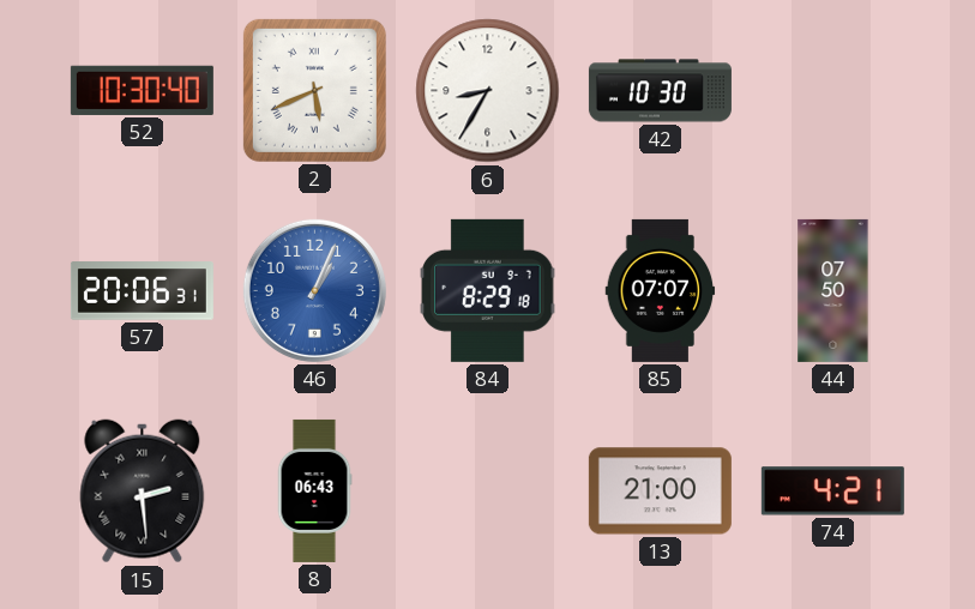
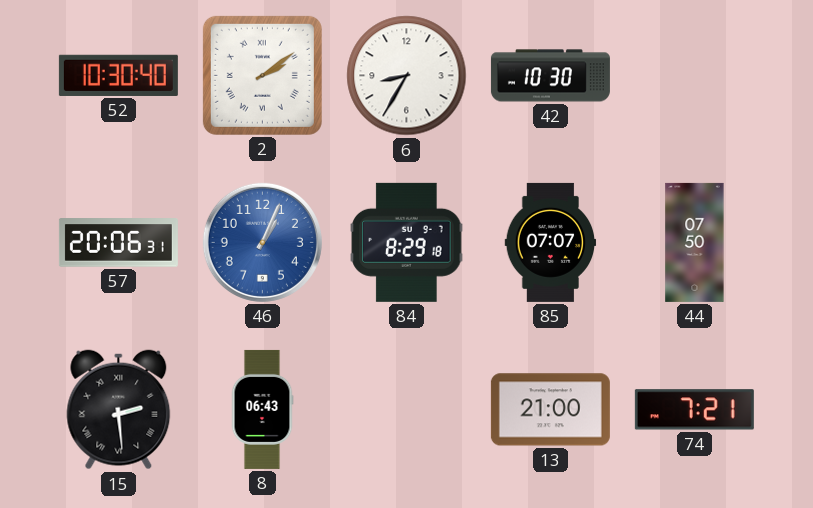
2: 5:41 -> 2:09
74: 4:21 -> 7:21
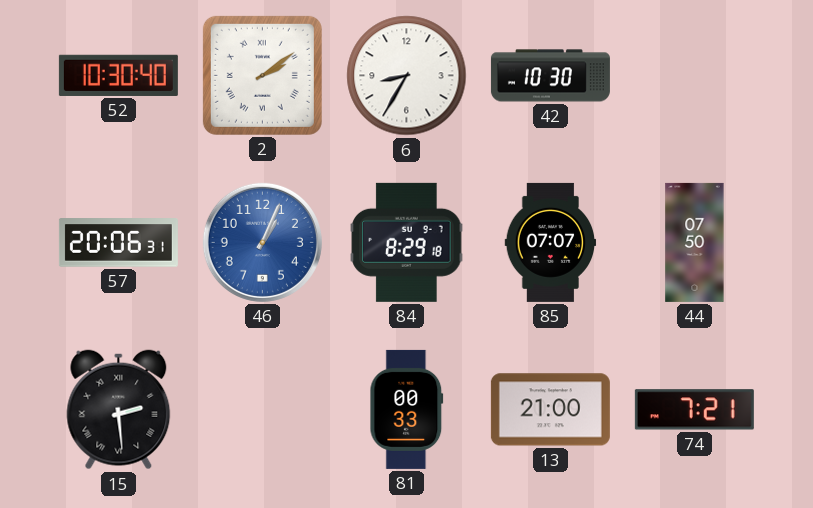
8: 06:43 -> none
81: none -> 00:33
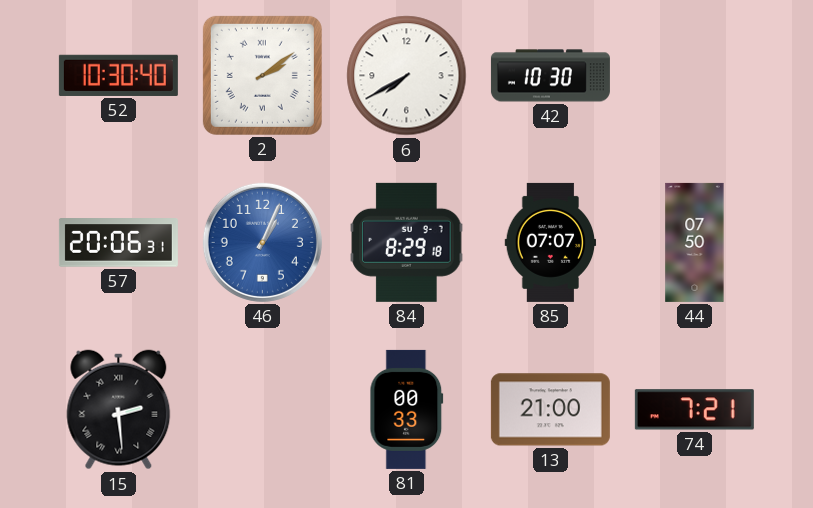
6: 8:35 -> 7:40
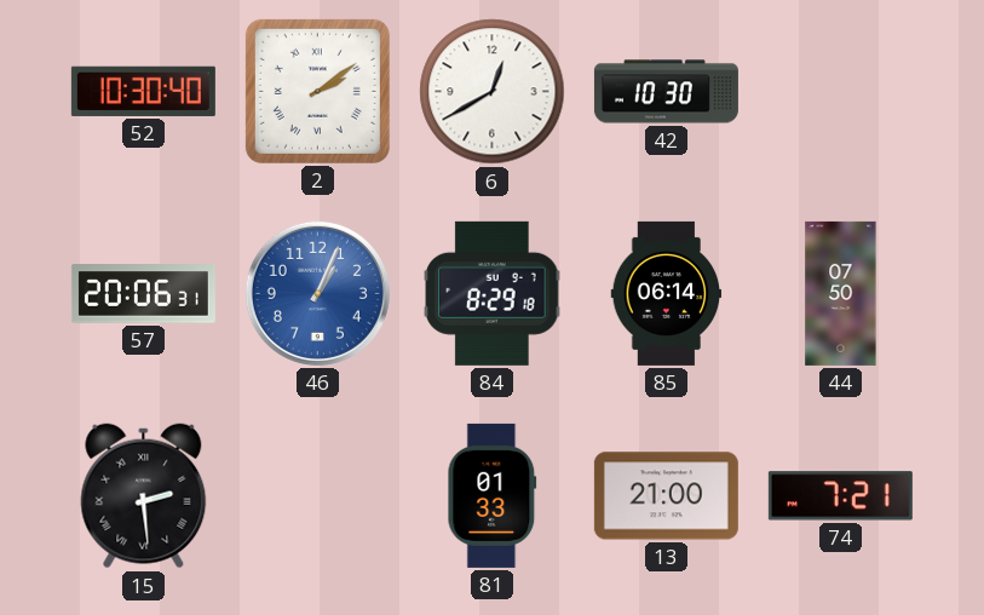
6: 7:40 -> 12:40
85: 07:07 -> 06:14
81: 00:33 -> 01:33
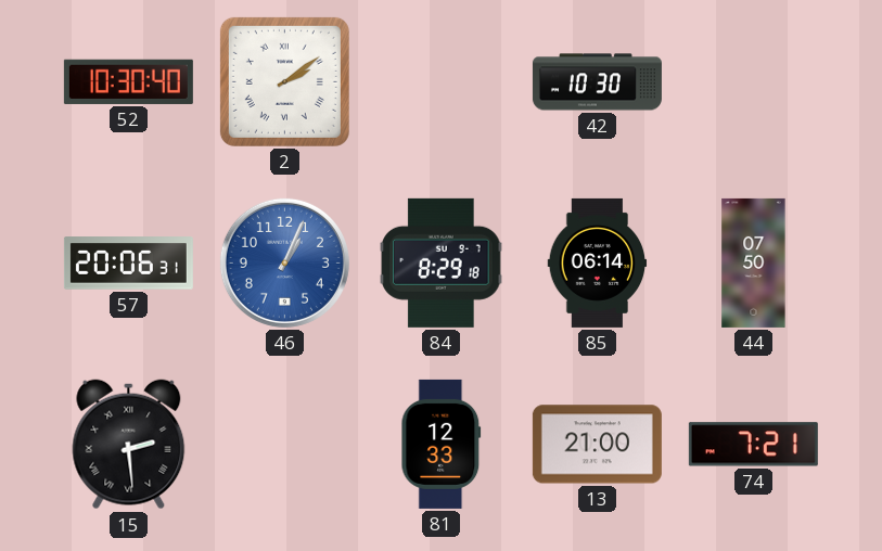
6: 12:40 -> none
81: 01:33 -> 12:33
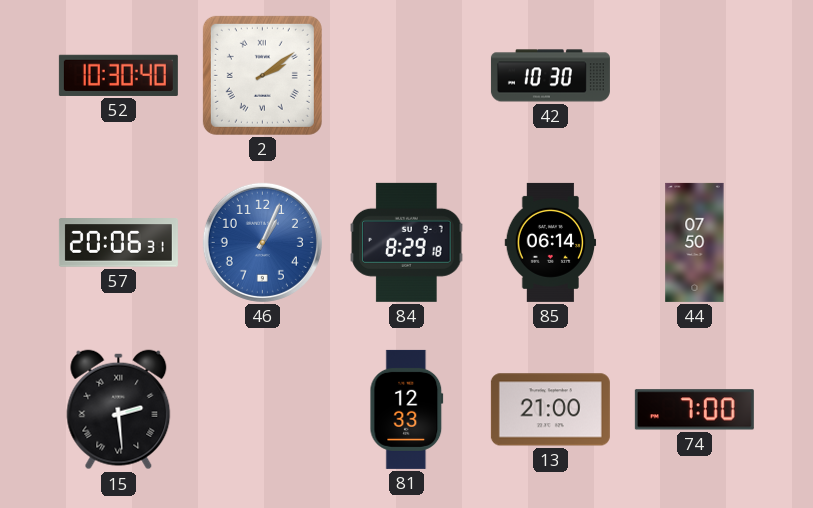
74: 7:21 -> 7:00
